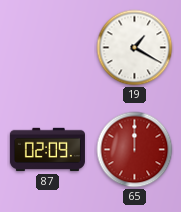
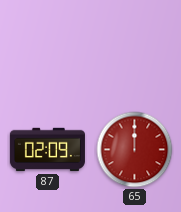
19: 1:20 -> none
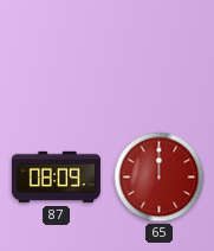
87: 02:09 -> 08:09
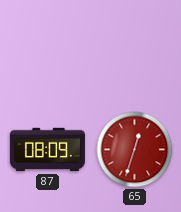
65: 12:00 -> 12:33
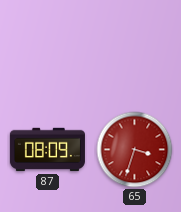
65: 12:33 -> 3:33
